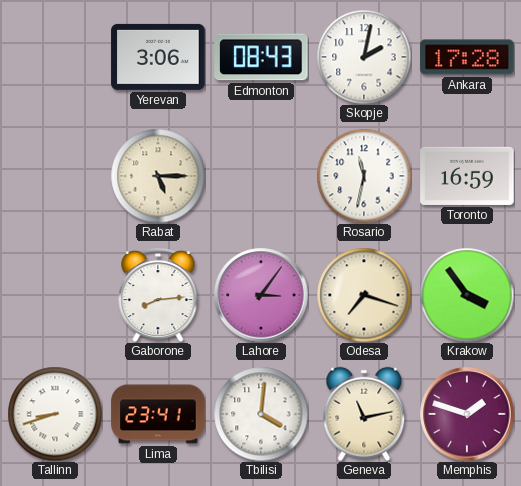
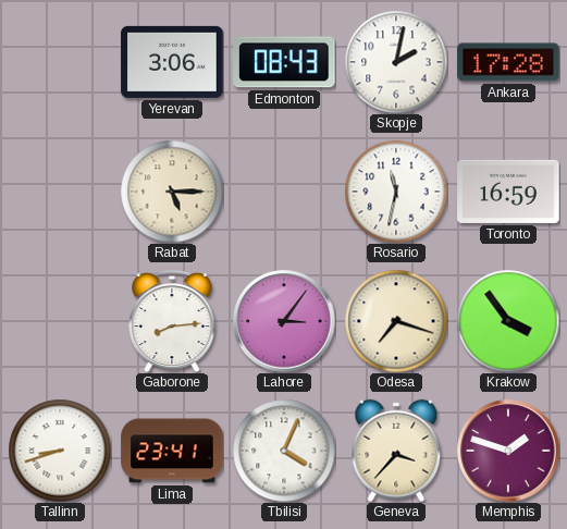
Tbilisi: 4:01 -> 4:04
Geneva: 11:13 -> 3:37
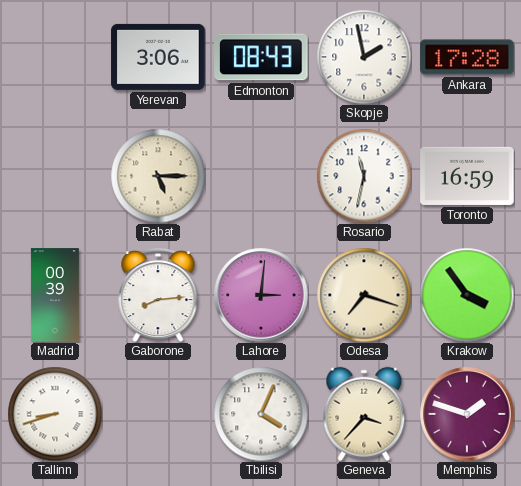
Skopje: 2:02 -> 1:58
Madrid: none -> 00:39
Lahore: 3:06 -> 3:01
Lima: 23:41 -> none
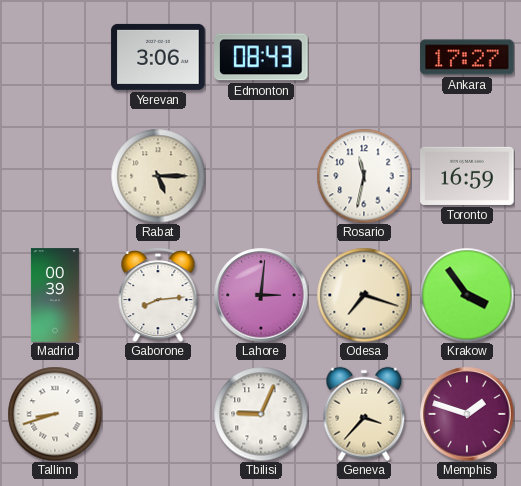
Skopje: 1:58 -> none
Ankara: 17:28 -> 17:27
Tbilisi: 4:04 -> 9:04
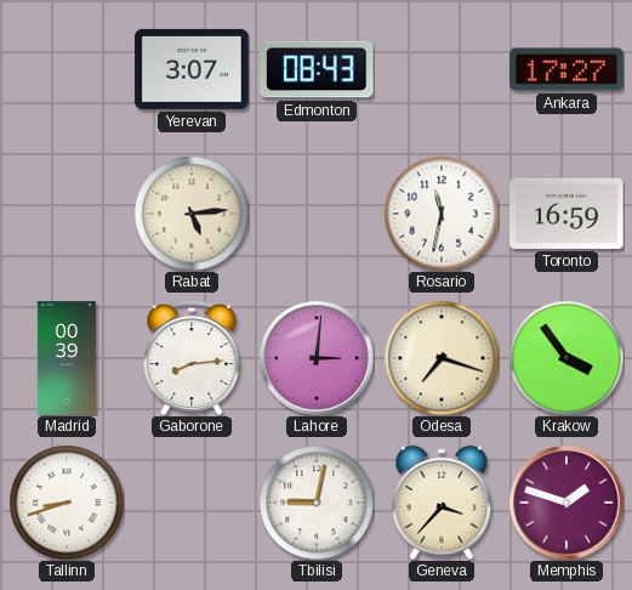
Yerevan: 3:06 -> 3:07
Rabat: 5:15 -> 5:14
Tbilisi: 9:04 -> 9:02
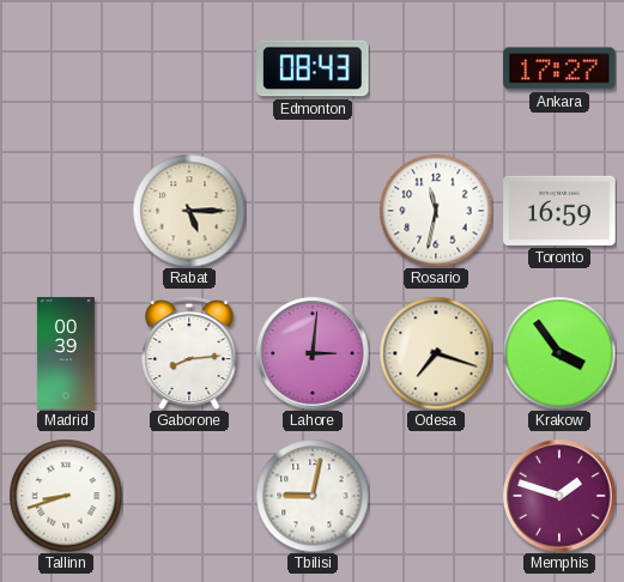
Yerevan: 3:07 -> none
Rabat: 5:14 -> 5:15
Geneva: 3:37 -> none
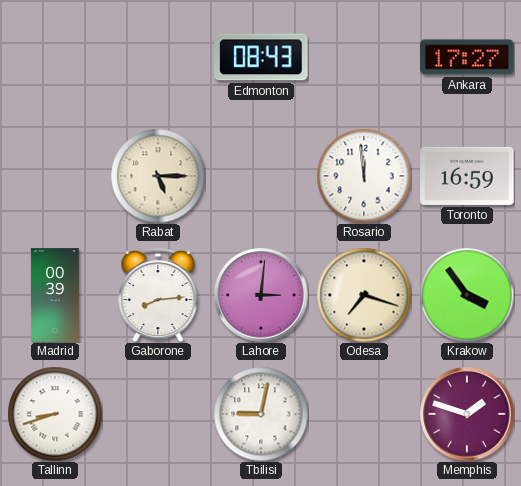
Rosario: 11:32 -> 11:59
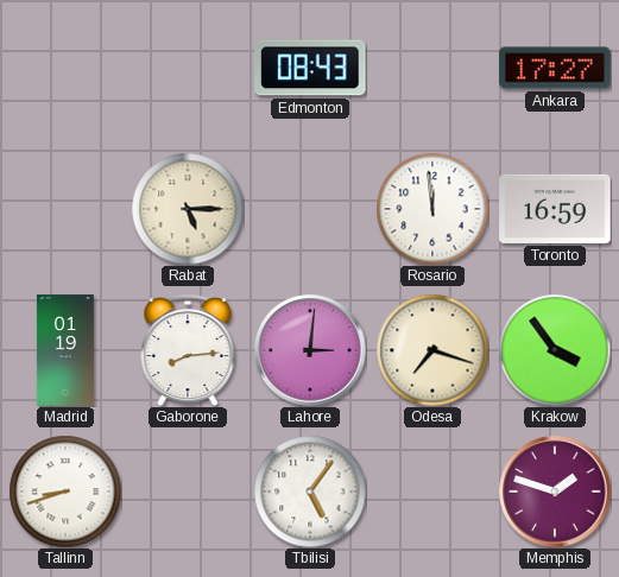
Madrid: 00:39 -> 01:19
Tbilisi: 9:02 -> 5:06
